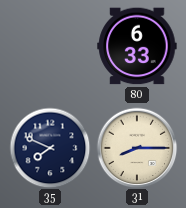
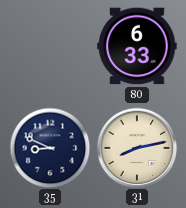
35: 7:49 -> 8:49
31: 8:15 -> 8:13
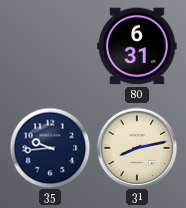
80: 6:33 -> 6:31
35: 8:49 -> 9:44
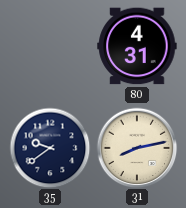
80: 6:31 -> 4:31
35: 9:44 -> 9:39
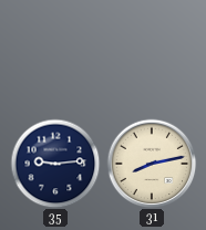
80: 4:31 -> none
35: 9:39 -> 9:14
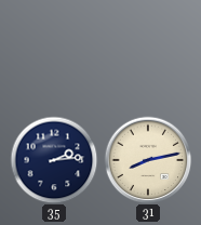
35: 9:14 -> 2:14
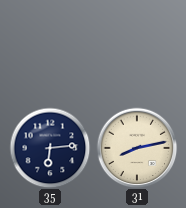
35: 2:14 -> 6:14
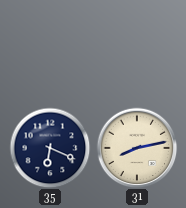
35: 6:14 -> 6:19
